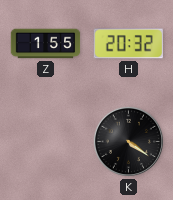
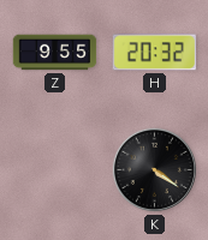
Z: 1:55 -> 9:55
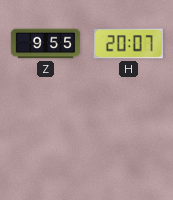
H: 20:32 -> 20:07
K: 4:21 -> none
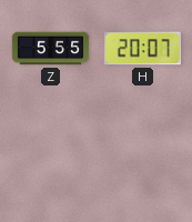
Z: 9:55 -> 5:55
